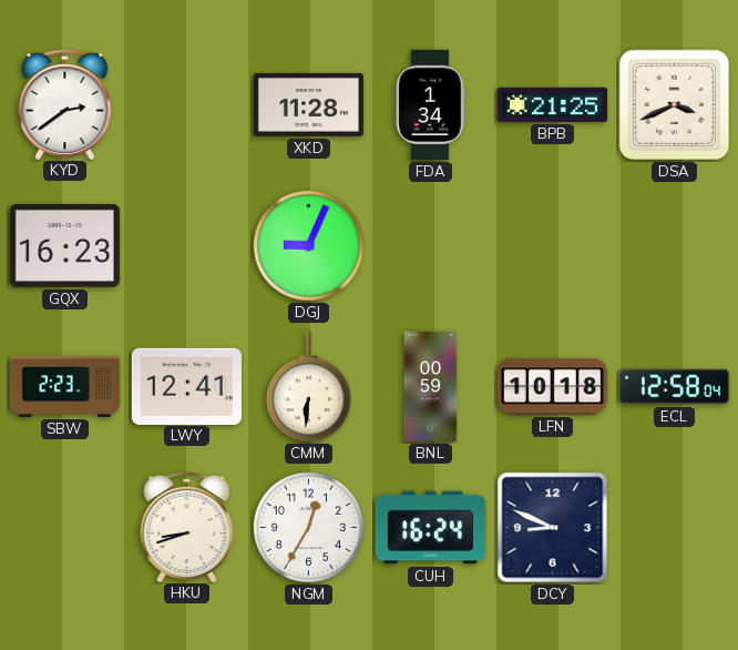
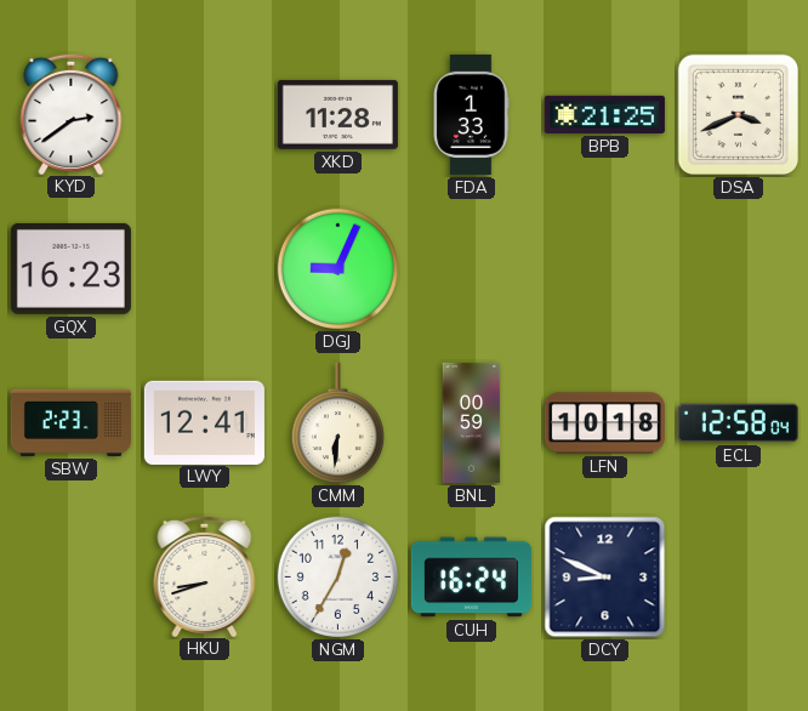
FDA: 1:34 -> 1:33
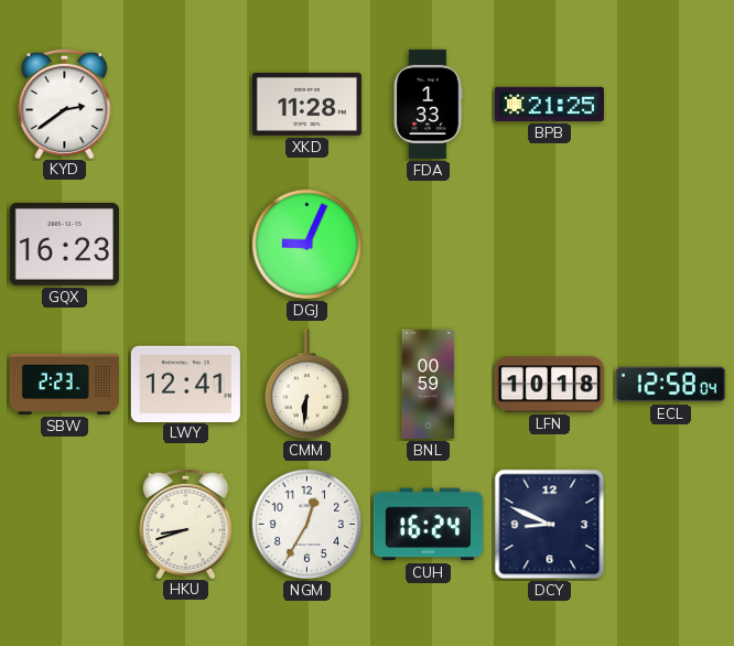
DSA: 3:41 -> none
